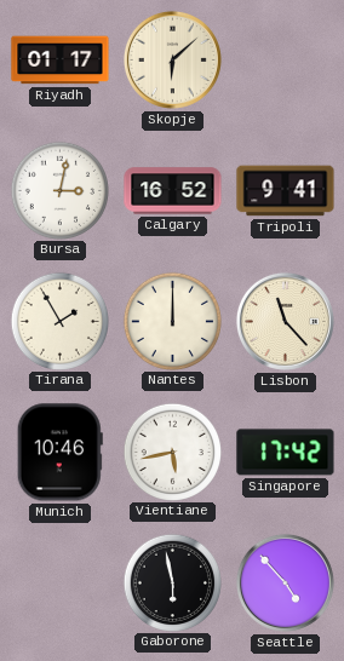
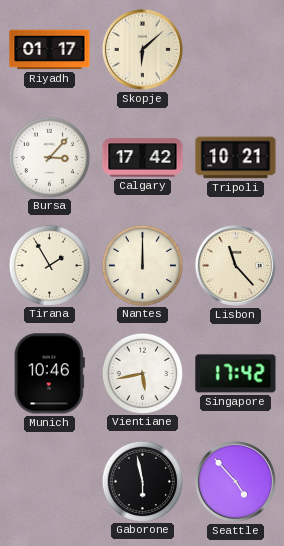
Bursa: 3:02 -> 3:07
Calgary: 16:52 -> 17:42
Tripoli: 9:41 -> 10:21
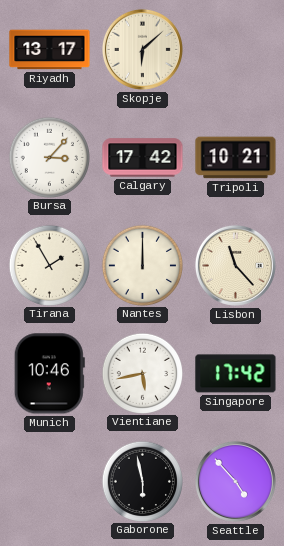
Riyadh: 01:17 -> 13:17
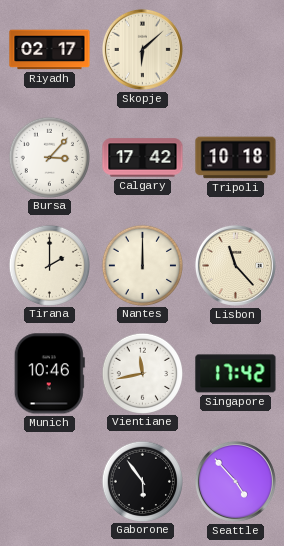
Riyadh: 13:17 -> 02:17
Tripoli: 10:21 -> 10:18
Tirana: 1:55 -> 2:00
Vientiane: 5:43 -> 11:43
Gaborone: 5:58 -> 5:54
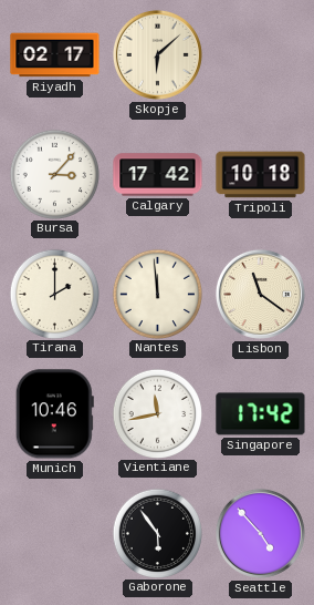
Nantes: 12:00 -> 11:59
Lisbon: 11:23 -> 11:21
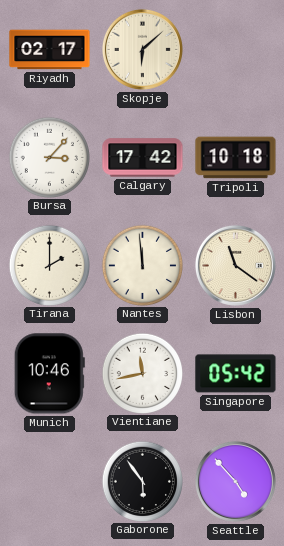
Singapore: 17:42 -> 05:42
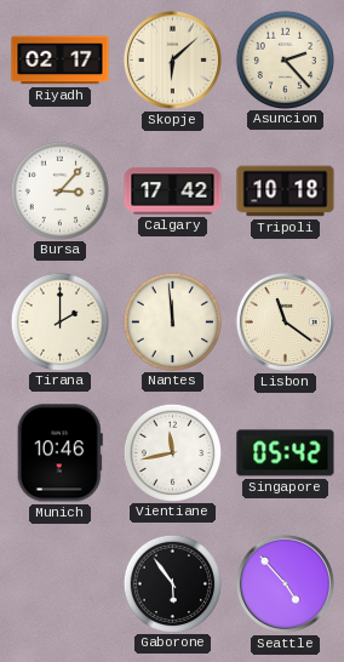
Asuncion: none -> 2:23
